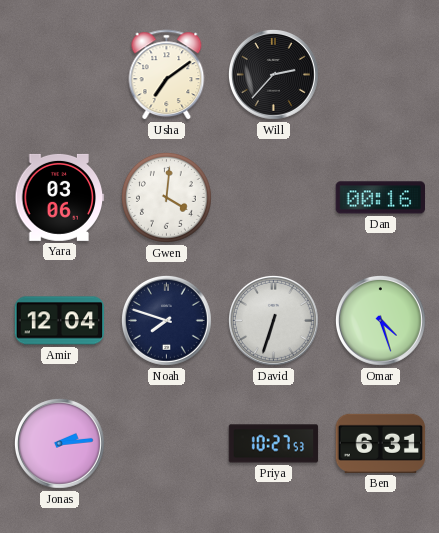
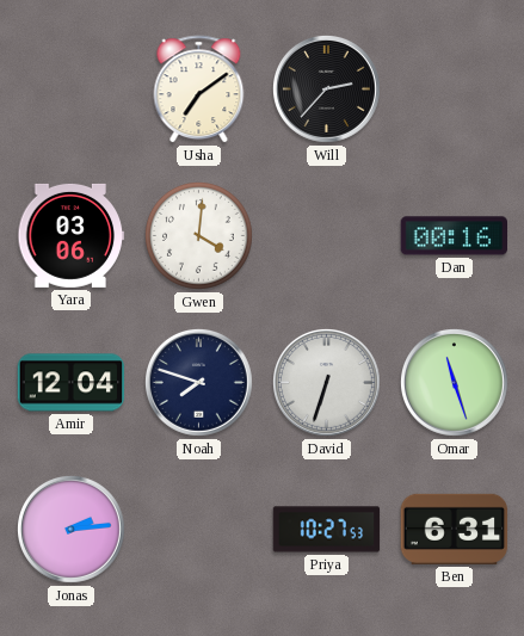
Omar: 4:27 -> 11:27
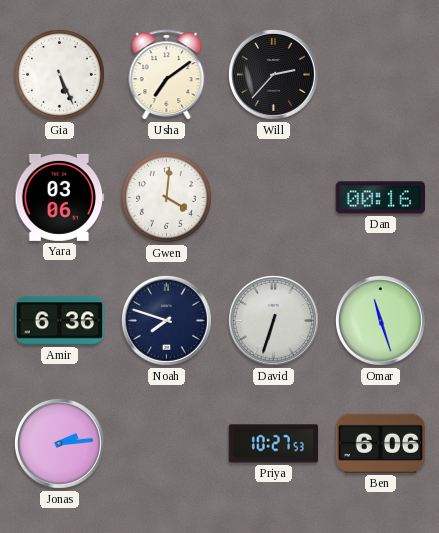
Gia: none -> 5:26
Amir: 12:04 -> 6:36
Ben: 6:31 -> 6:06
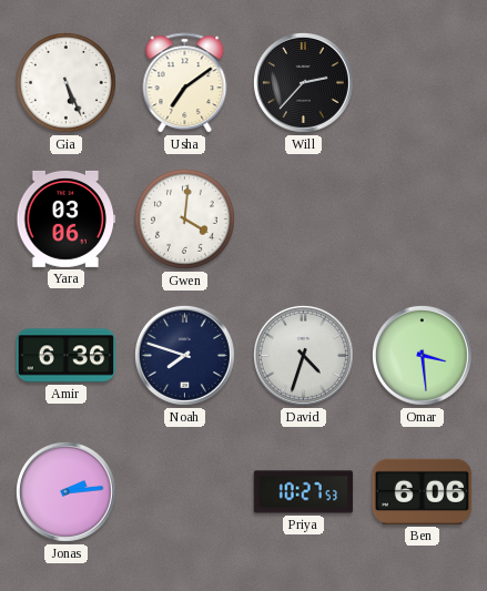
Dan: 00:16 -> none
David: 6:33 -> 4:33
Omar: 11:27 -> 3:29
